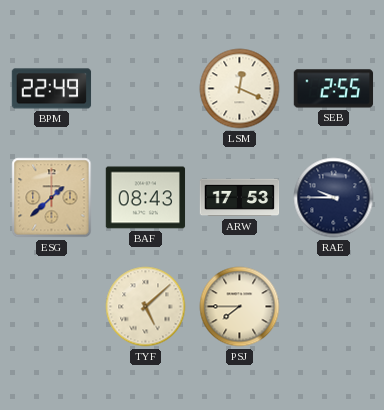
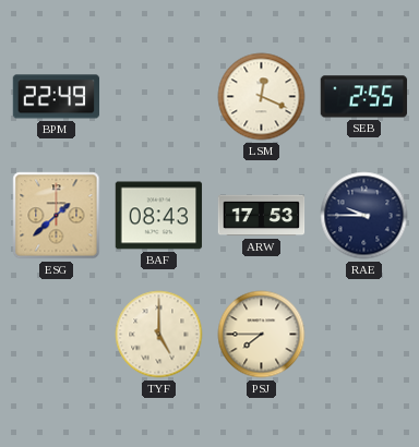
TYF: 5:08 -> 5:00
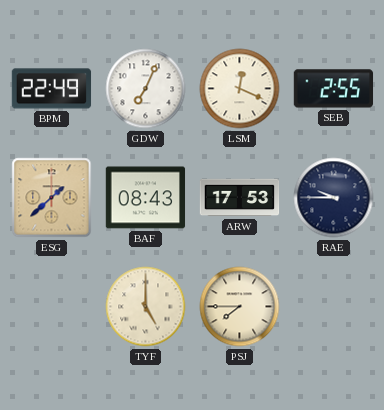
GDW: none -> 7:04
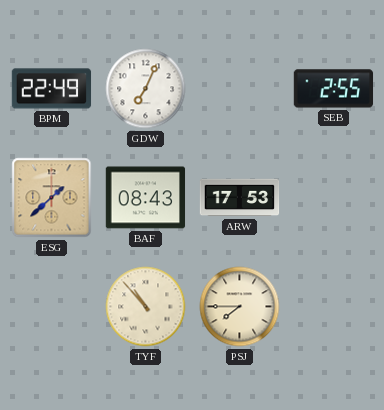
LSM: 12:19 -> none
RAE: 9:45 -> none
TYF: 5:00 -> 10:53
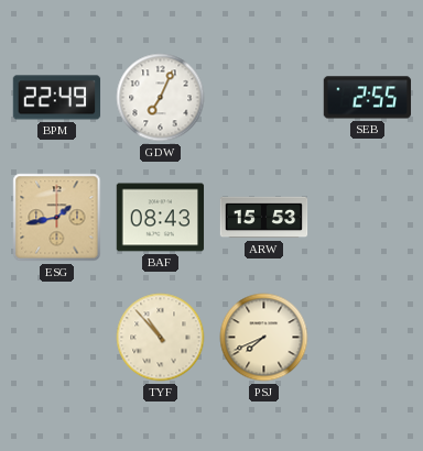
ESG: 1:38 -> 1:43
ARW: 17:53 -> 15:53
PSJ: 7:45 -> 7:41
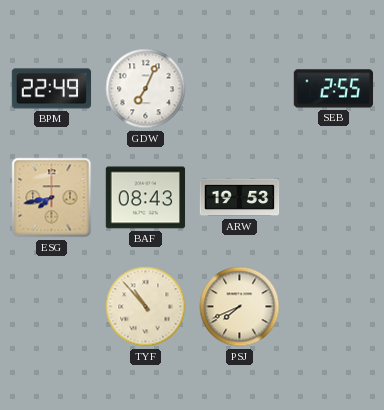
ESG: 1:43 -> 7:43
ARW: 15:53 -> 19:53
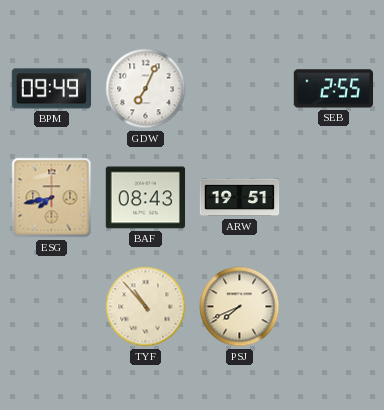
BPM: 22:49 -> 09:49
ARW: 19:53 -> 19:51
